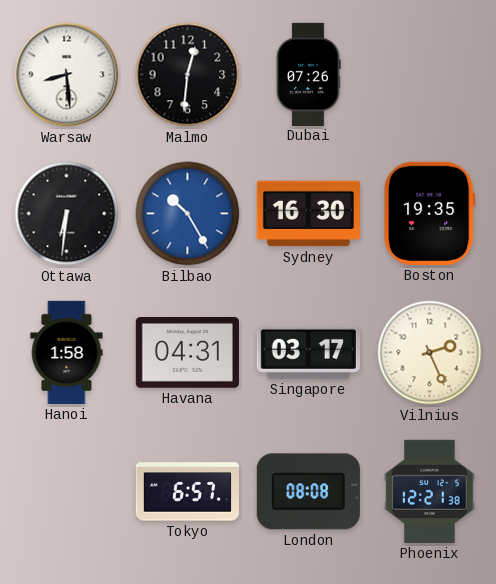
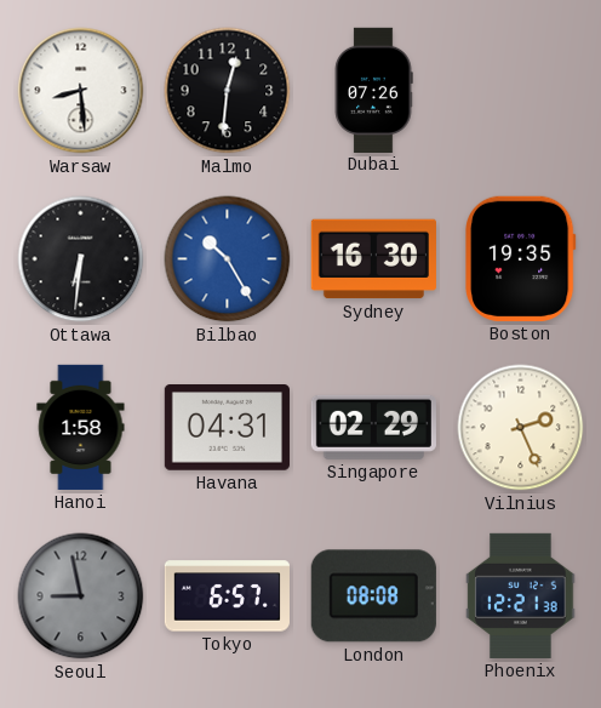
Singapore: 03:17 -> 02:29
Seoul: none -> 8:58
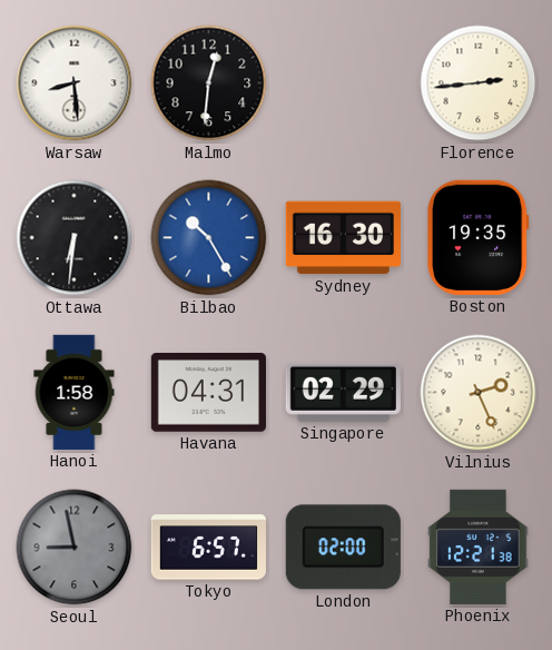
Dubai: 07:26 -> none
Florence: none -> 2:44
London: 08:08 -> 02:00
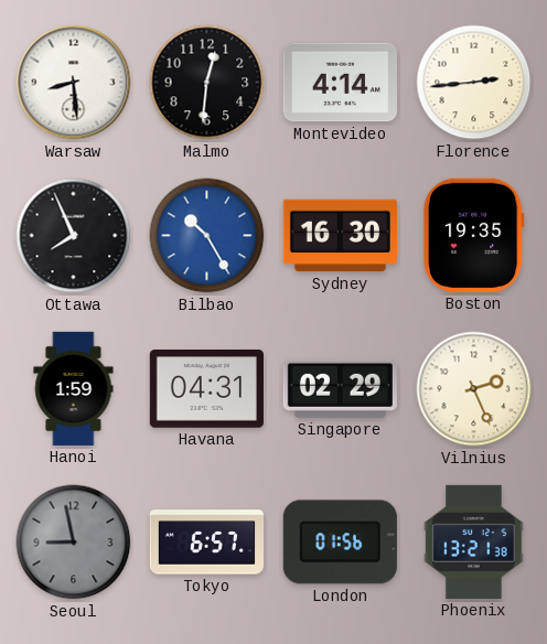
Montevideo: none -> 4:14
Ottawa: 6:31 -> 7:56
Hanoi: 1:58 -> 1:59
London: 02:00 -> 01:56
Phoenix: 12:21 -> 13:21
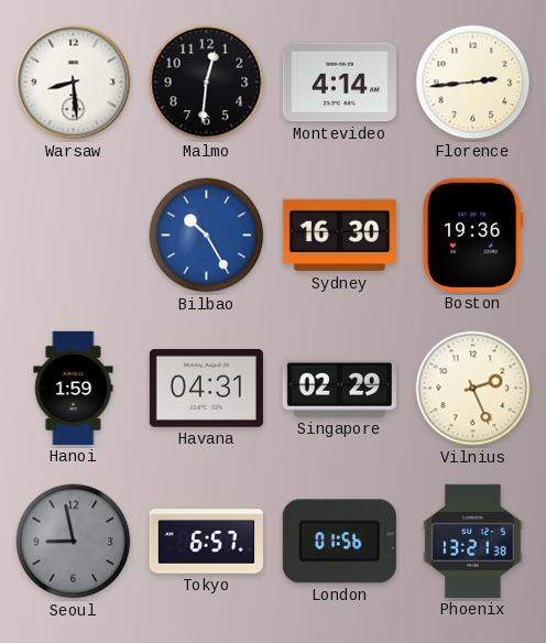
Ottawa: 7:56 -> none
Boston: 19:35 -> 19:36
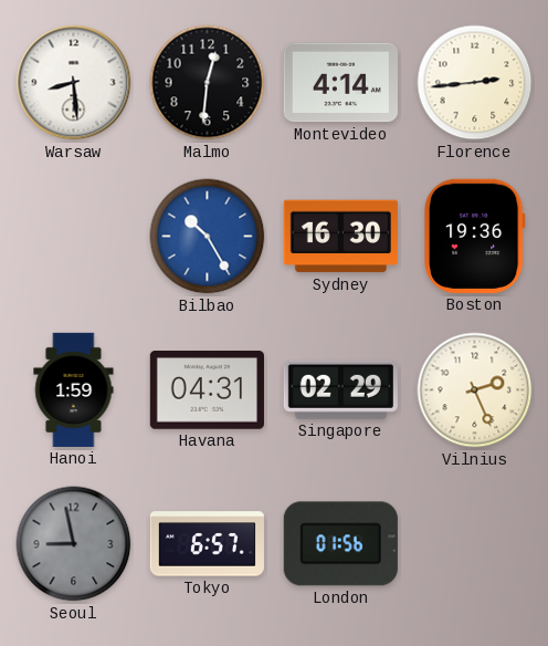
Phoenix: 13:21 -> none
